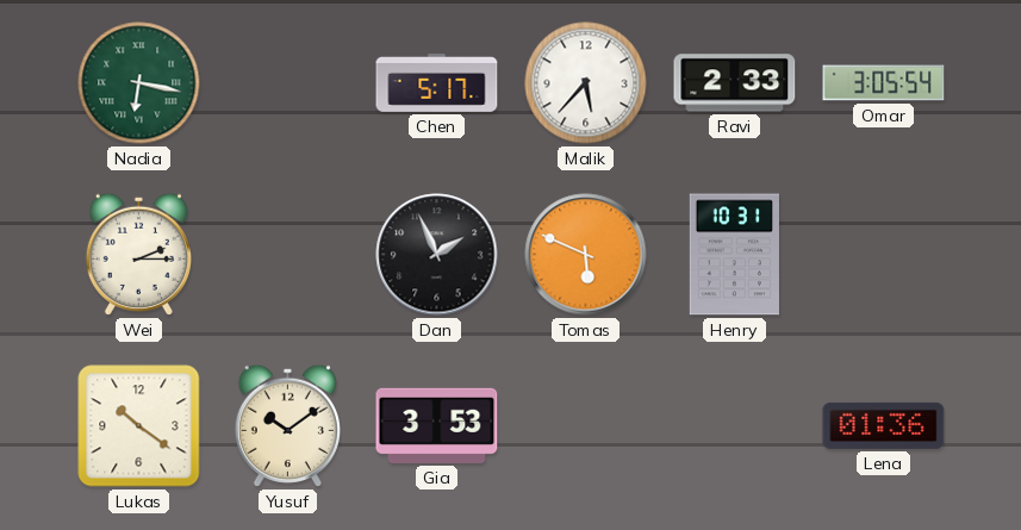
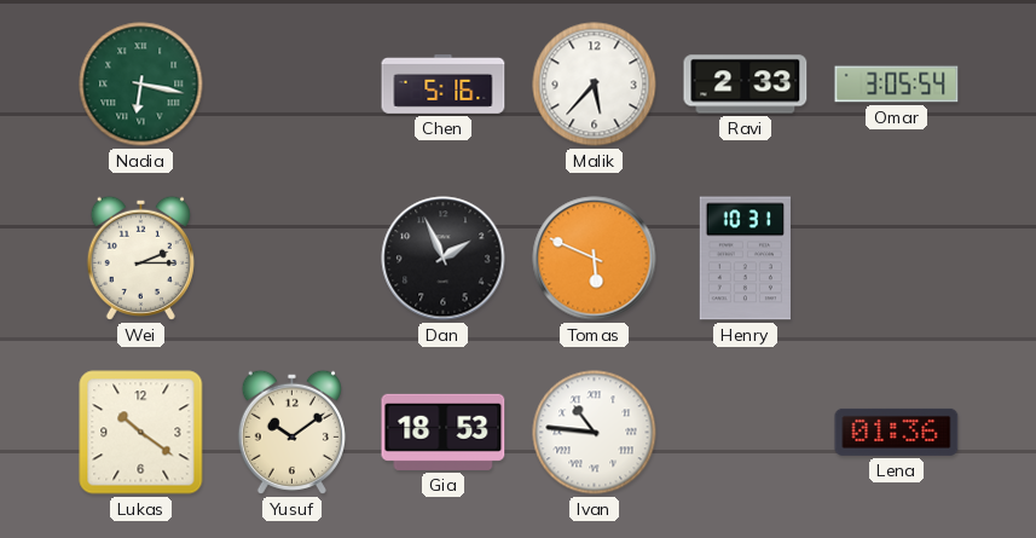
Chen: 5:17 -> 5:16
Gia: 3:53 -> 18:53
Ivan: none -> 10:46
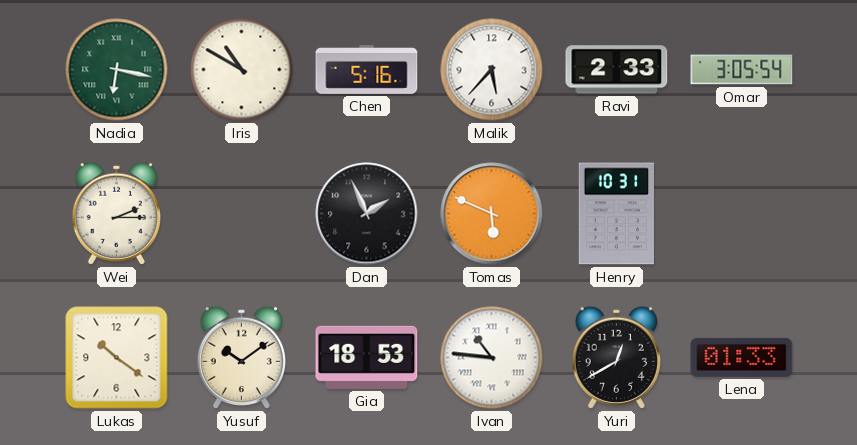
Iris: none -> 10:50
Yuri: none -> 12:40
Lena: 01:36 -> 01:33
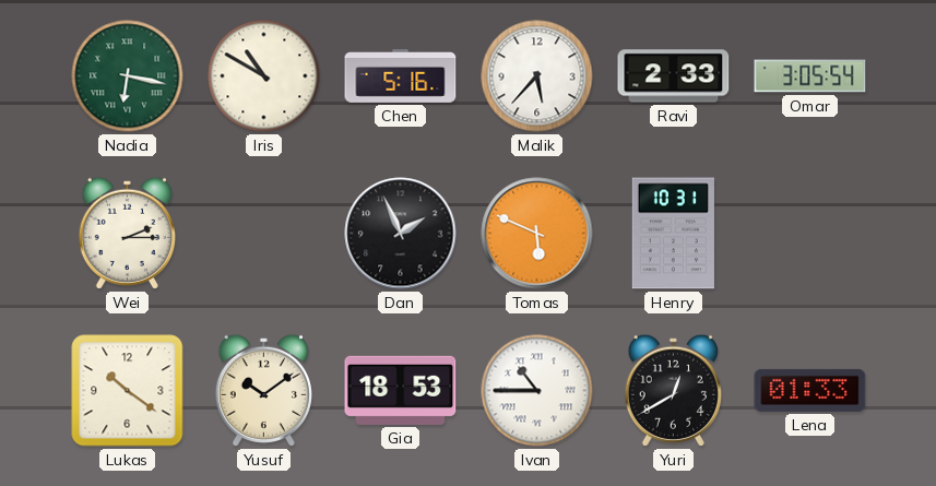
Ivan: 10:46 -> 10:45
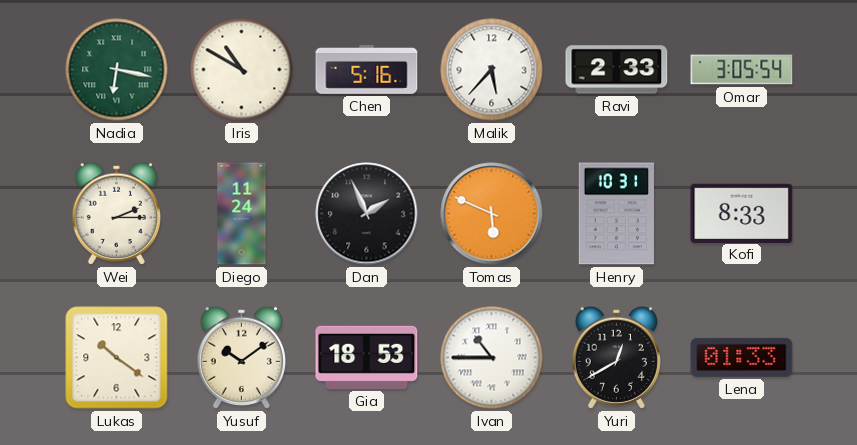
Diego: none -> 11:24
Kofi: none -> 8:33
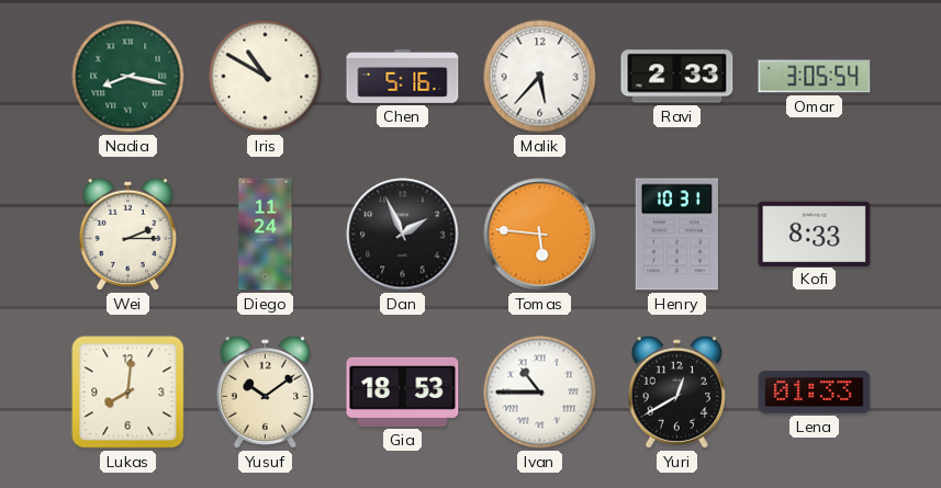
Nadia: 6:17 -> 8:17
Tomas: 5:49 -> 5:46
Lukas: 10:21 -> 8:01
